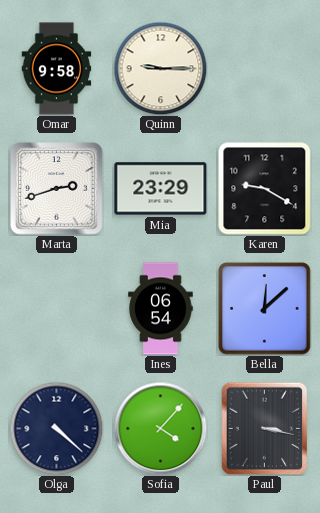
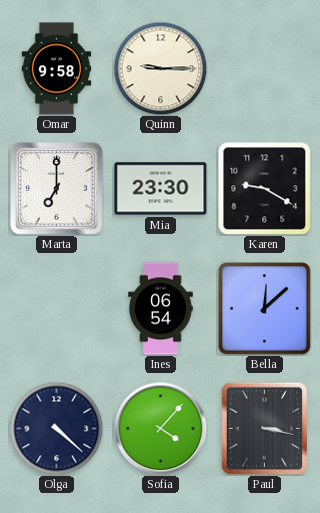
Marta: 2:42 -> 7:00
Mia: 23:29 -> 23:30
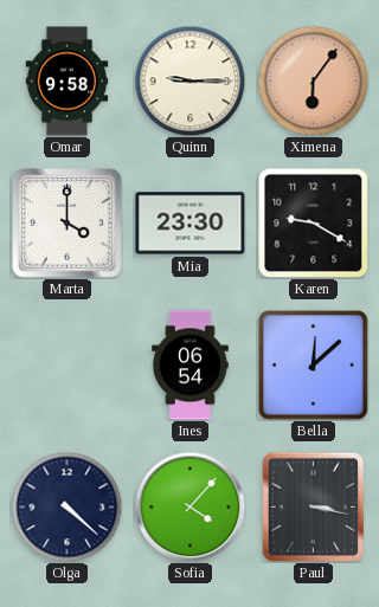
Ximena: none -> 6:06
Marta: 7:00 -> 4:00
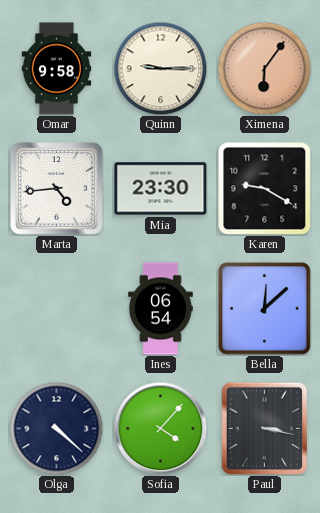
Marta: 4:00 -> 4:44
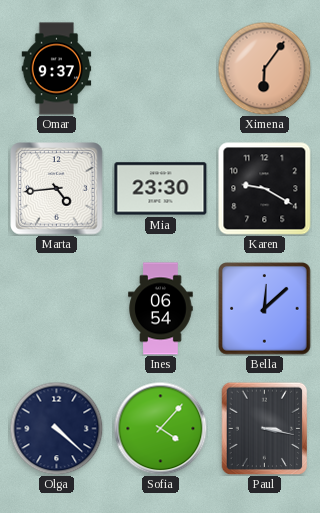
Omar: 9:58 -> 9:37
Quinn: 9:15 -> none
